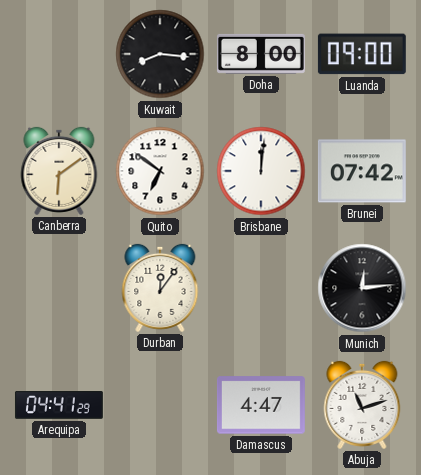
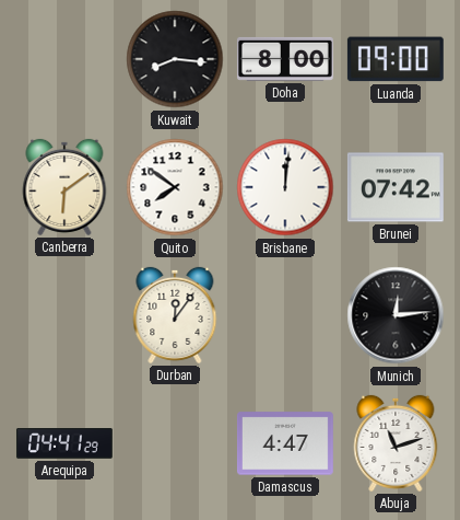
Quito: 6:51 -> 7:51
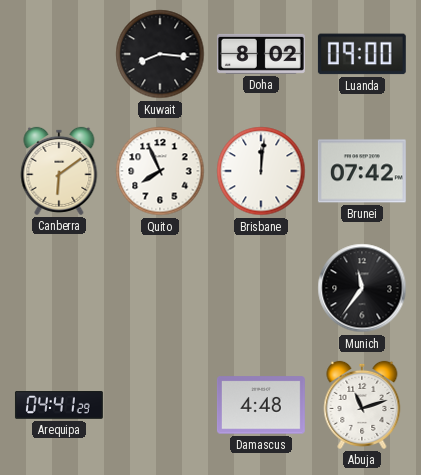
Doha: 8:00 -> 8:02
Quito: 7:51 -> 7:56
Durban: 12:06 -> none
Munich: 12:14 -> 11:36
Damascus: 4:47 -> 4:48
